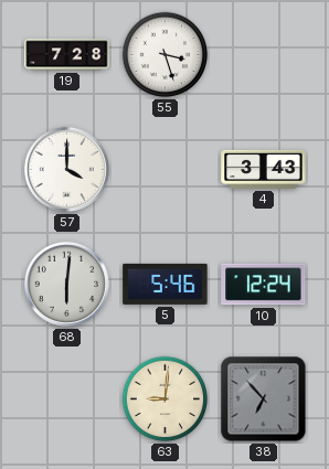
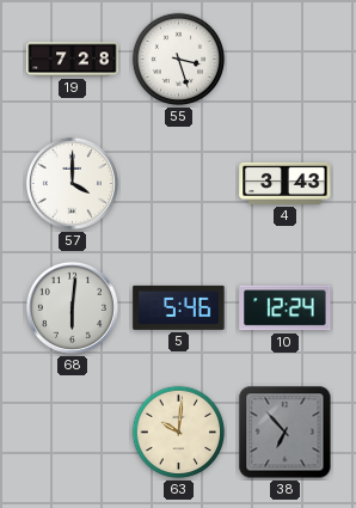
63: 9:01 -> 10:01
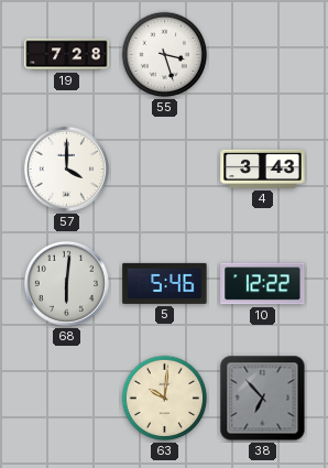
10: 12:24 -> 12:22
